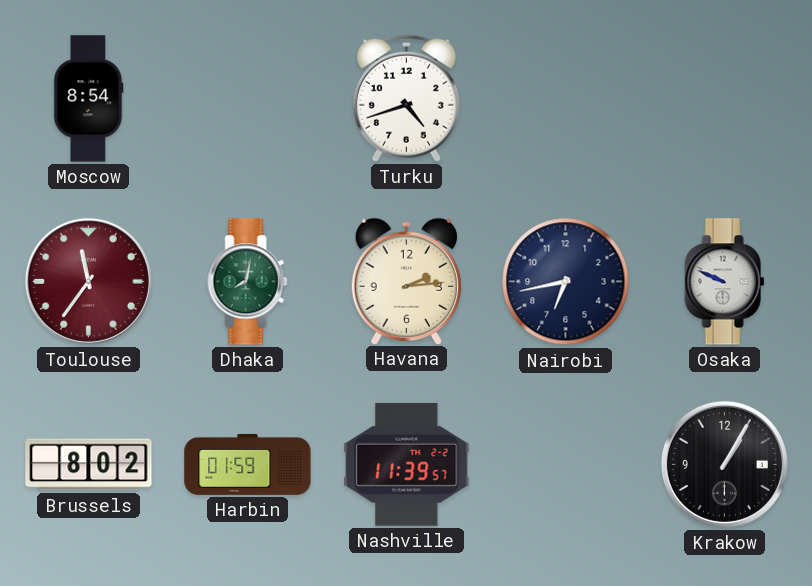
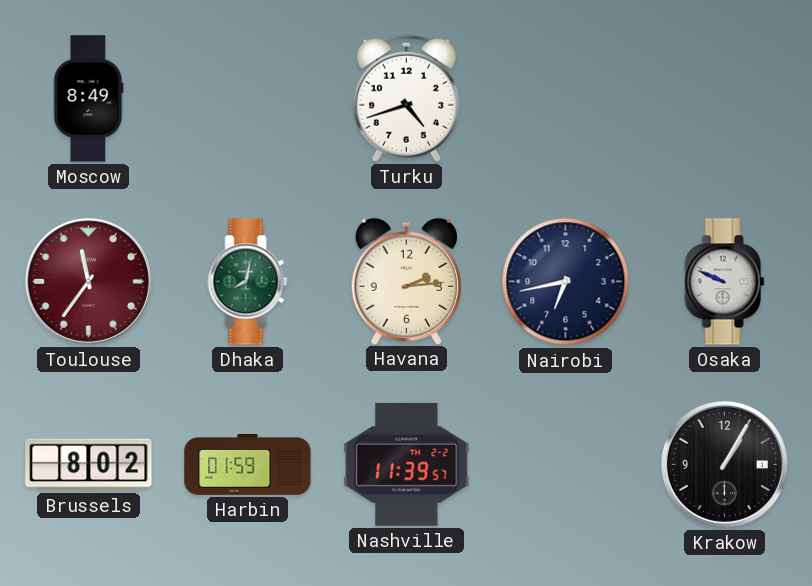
Moscow: 8:54 -> 8:49
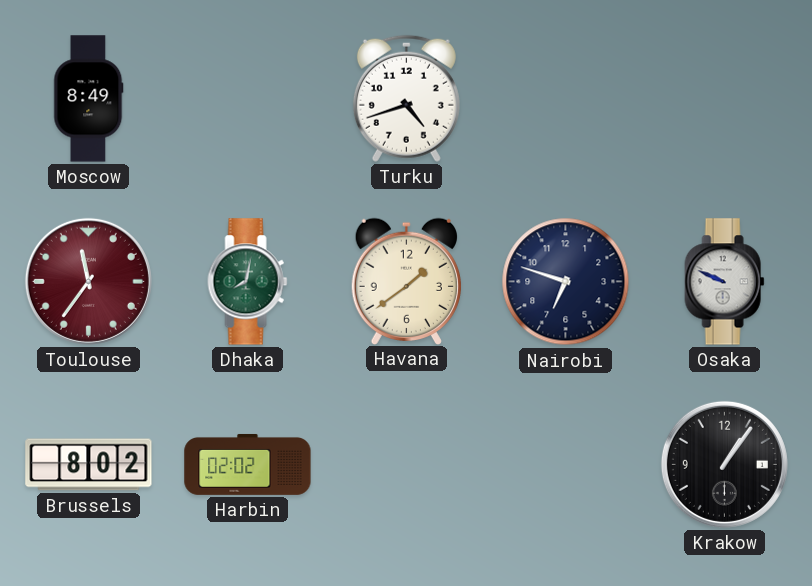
Havana: 2:14 -> 1:39
Nairobi: 6:43 -> 6:48
Harbin: 01:59 -> 02:02
Nashville: 11:39 -> none
Krakow: 1:05 -> 1:06
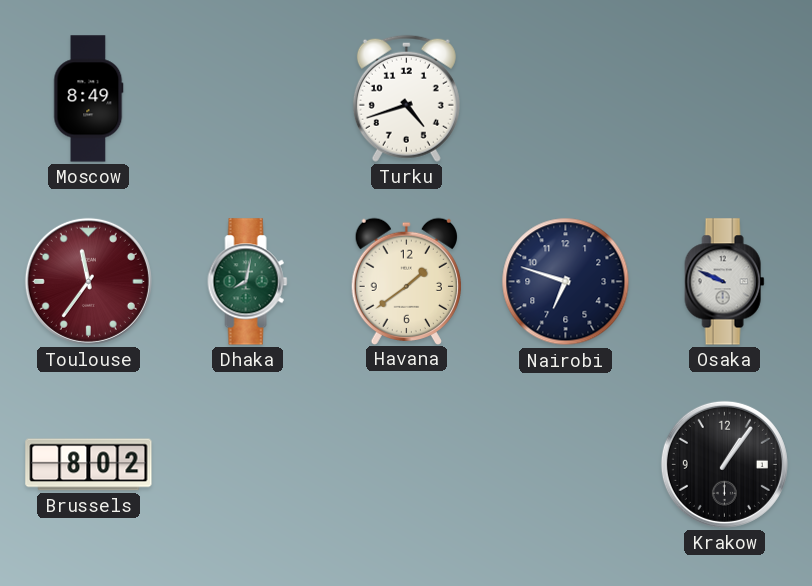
Harbin: 02:02 -> none
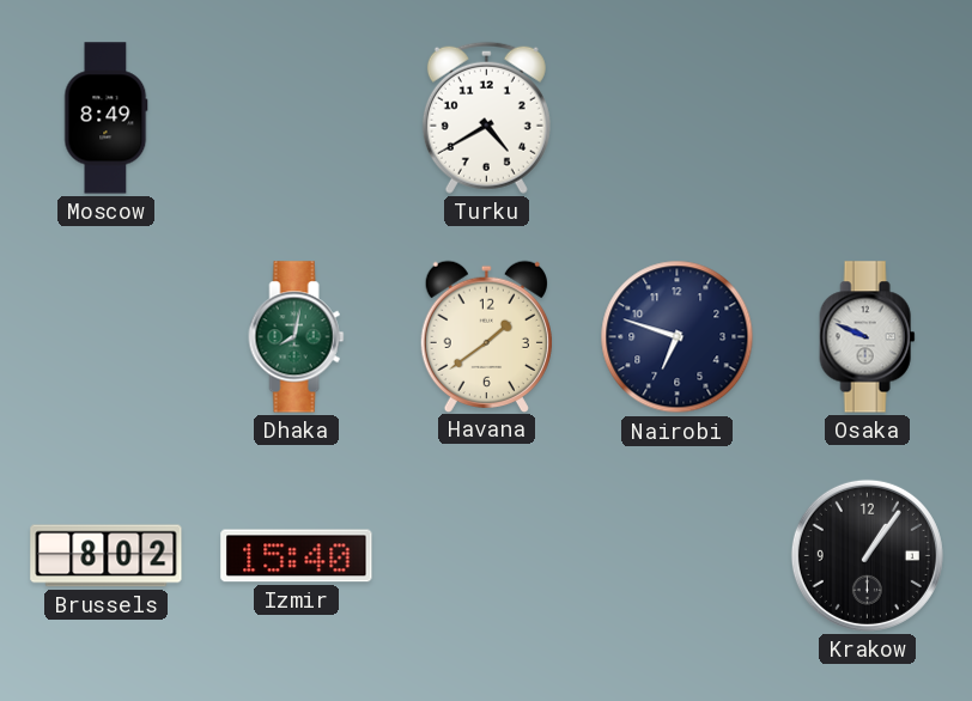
Turku: 4:42 -> 4:40
Toulouse: 11:36 -> none
Izmir: none -> 15:40
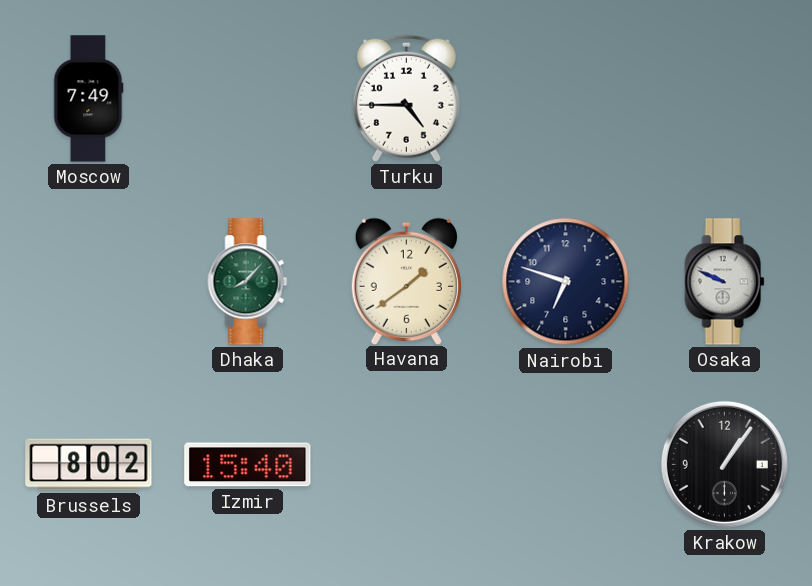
Moscow: 8:49 -> 7:49
Turku: 4:40 -> 4:45
Dhaka: 8:02 -> 8:07
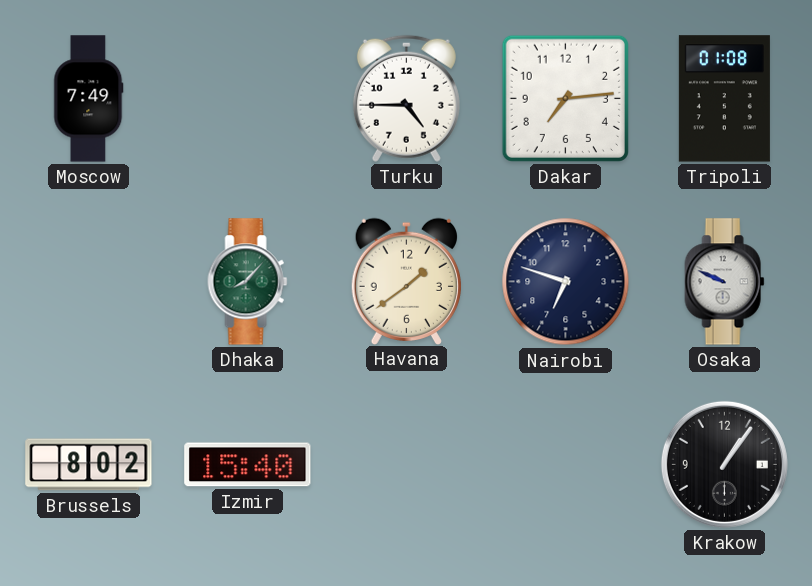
Dakar: none -> 7:14
Tripoli: none -> 01:08
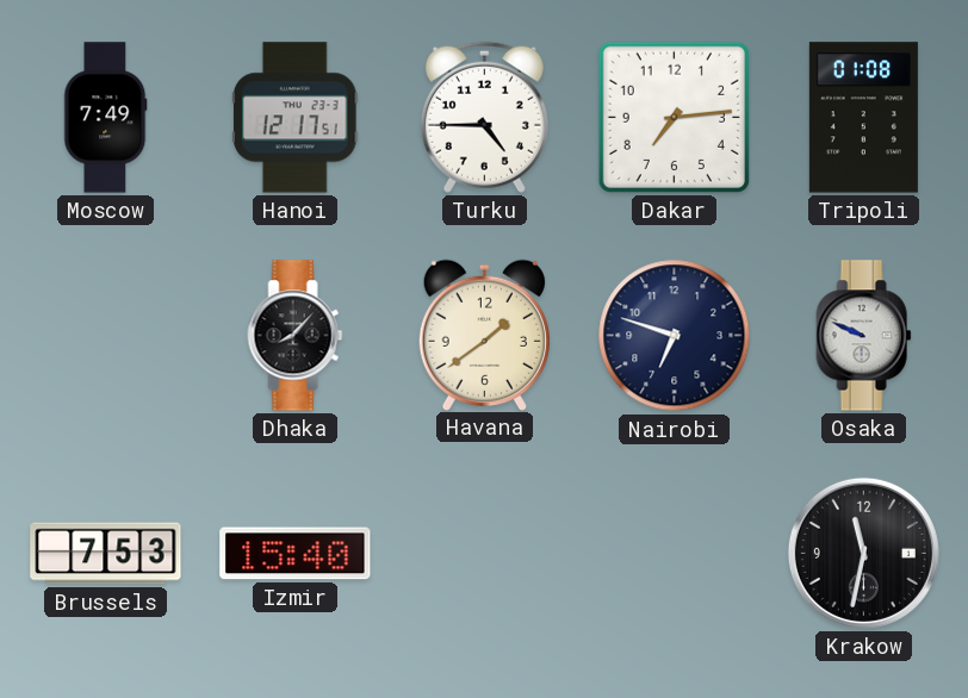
Hanoi: none -> 12:17
Dhaka dial: green -> black
Brussels: 8:02 -> 7:53
Krakow: 1:06 -> 11:32
